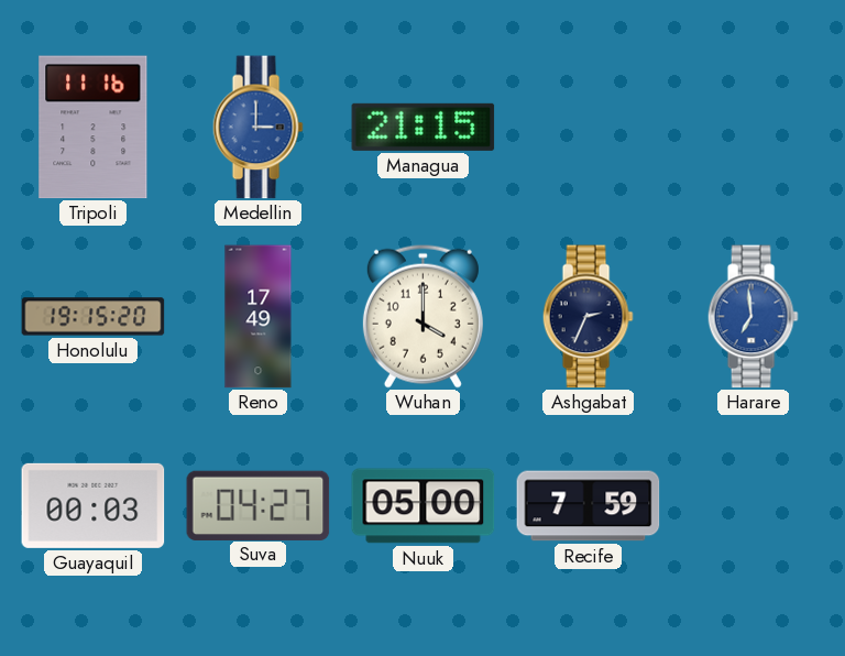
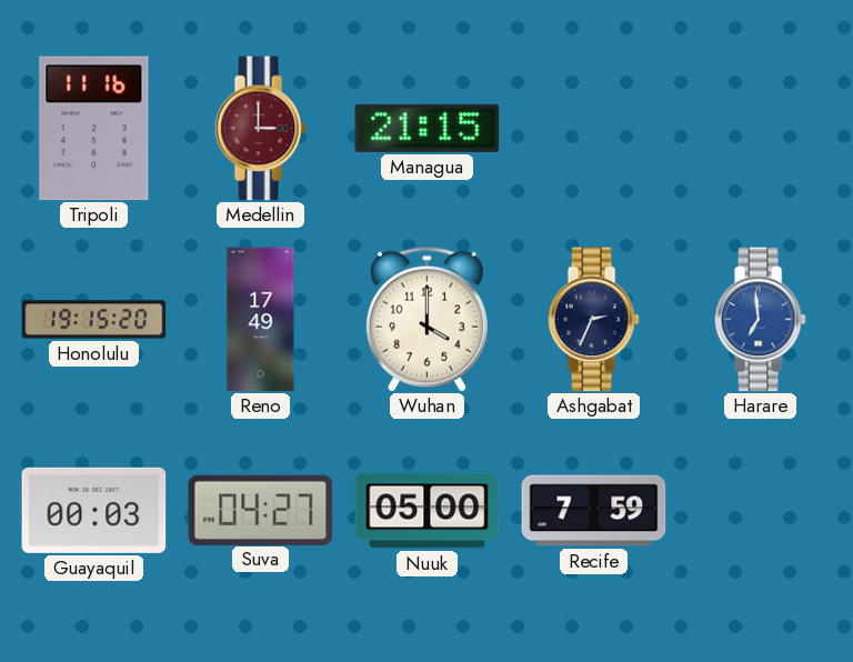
Medellin dial: blue -> burgundy
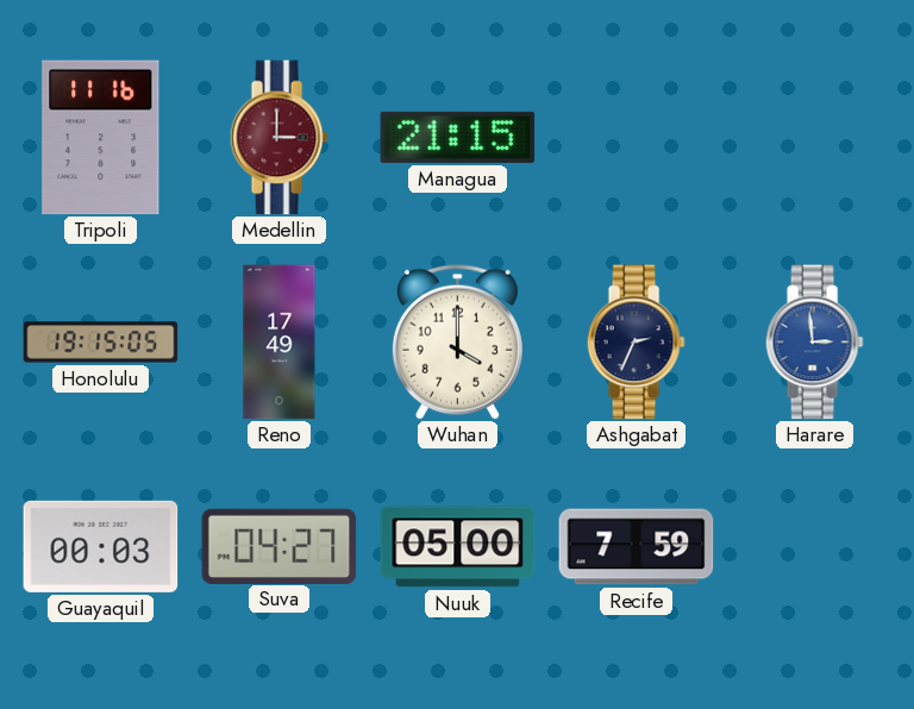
Honolulu: 19:15:20 -> 19:15:05
Harare: 6:59 -> 2:59
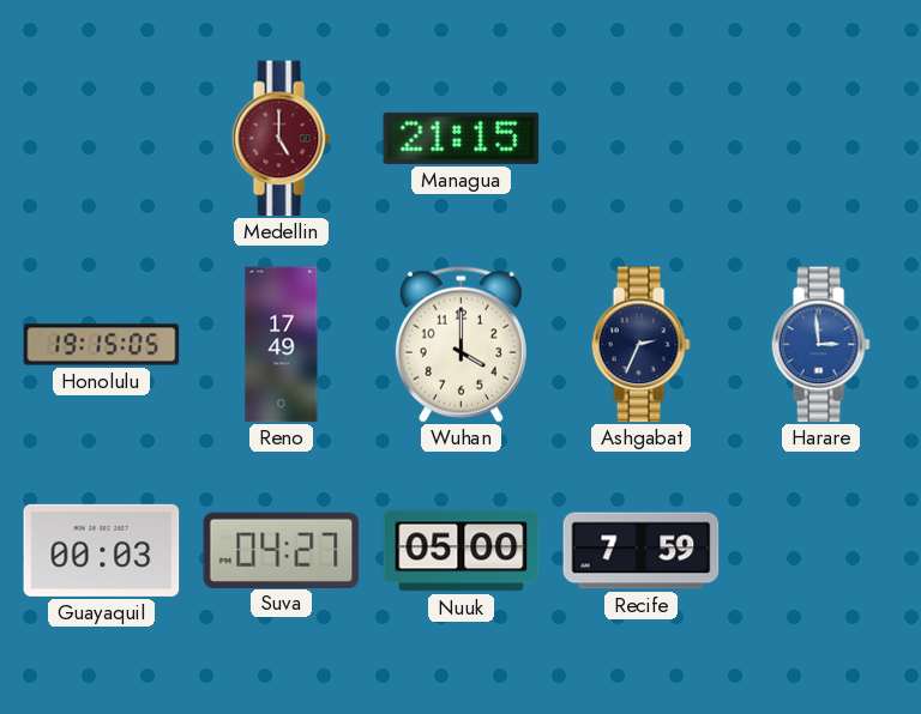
Tripoli: 11:16 -> none
Medellin: 3:00 -> 5:00
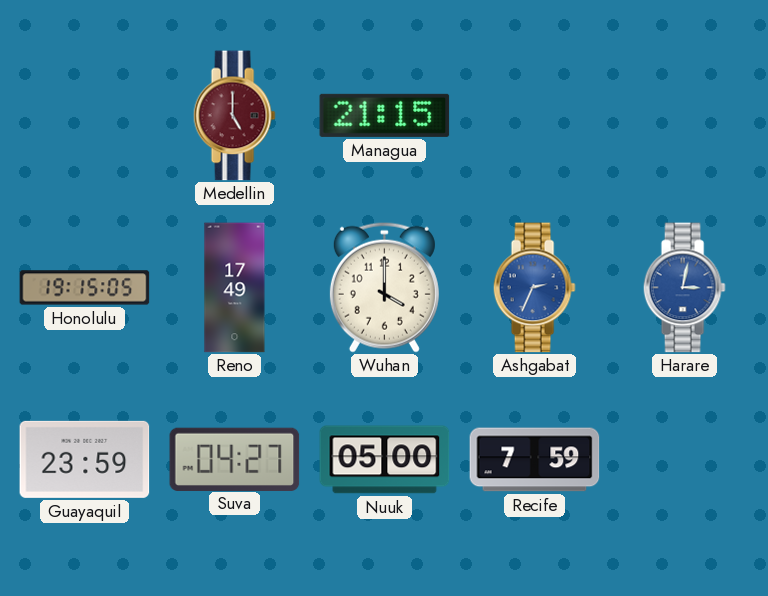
Ashgabat dial: navy -> blue
Harare: 2:59 -> 3:02
Guayaquil: 00:03 -> 23:59
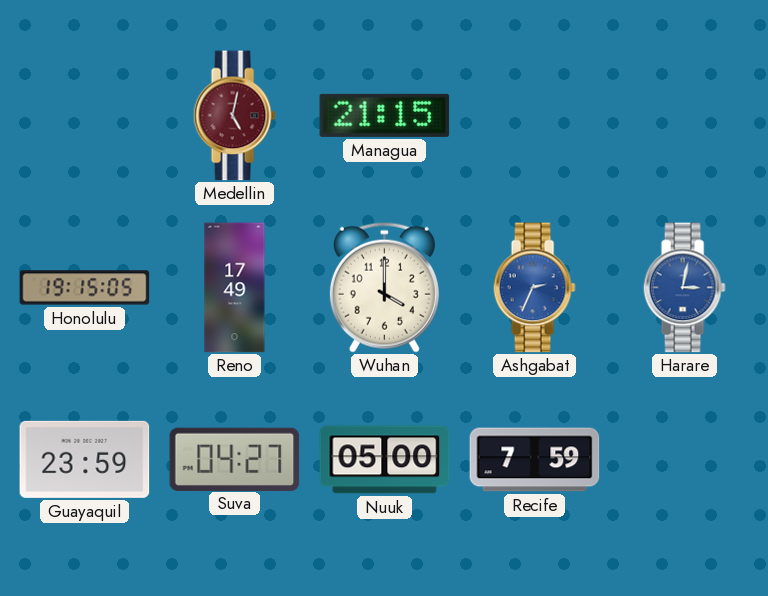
Medellin: 5:00 -> 5:02
